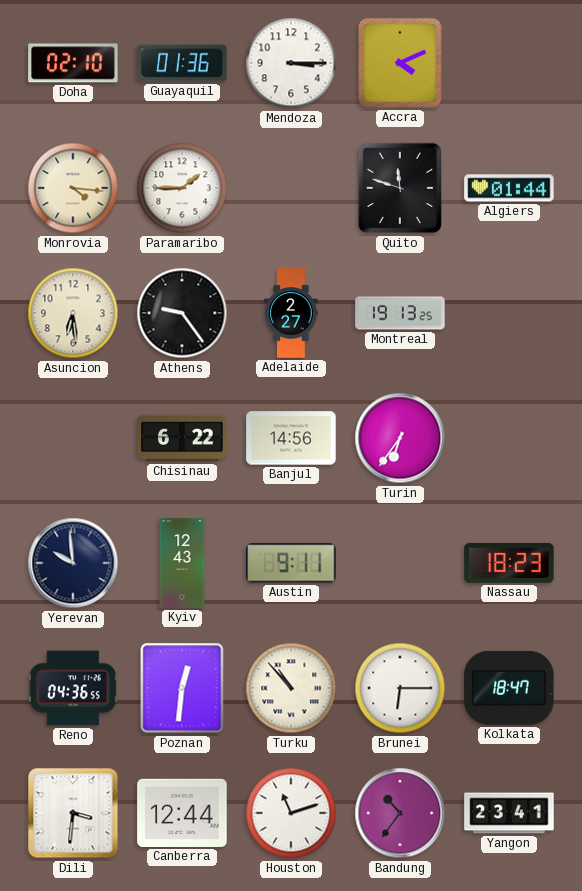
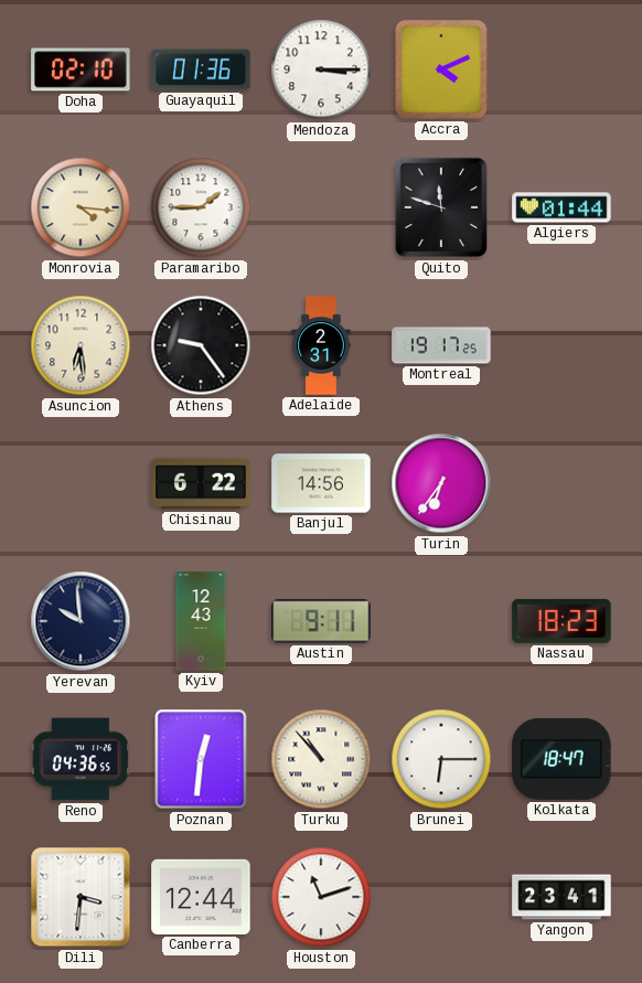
Adelaide: 2:27 -> 2:31
Montreal: 19:13 -> 19:17
Bandung: 10:36 -> none
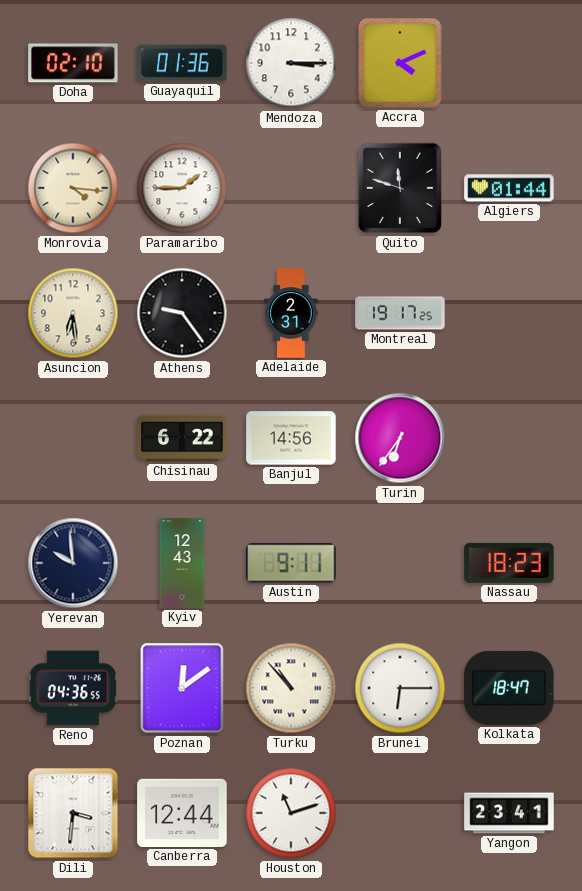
Poznan: 12:31 -> 12:09
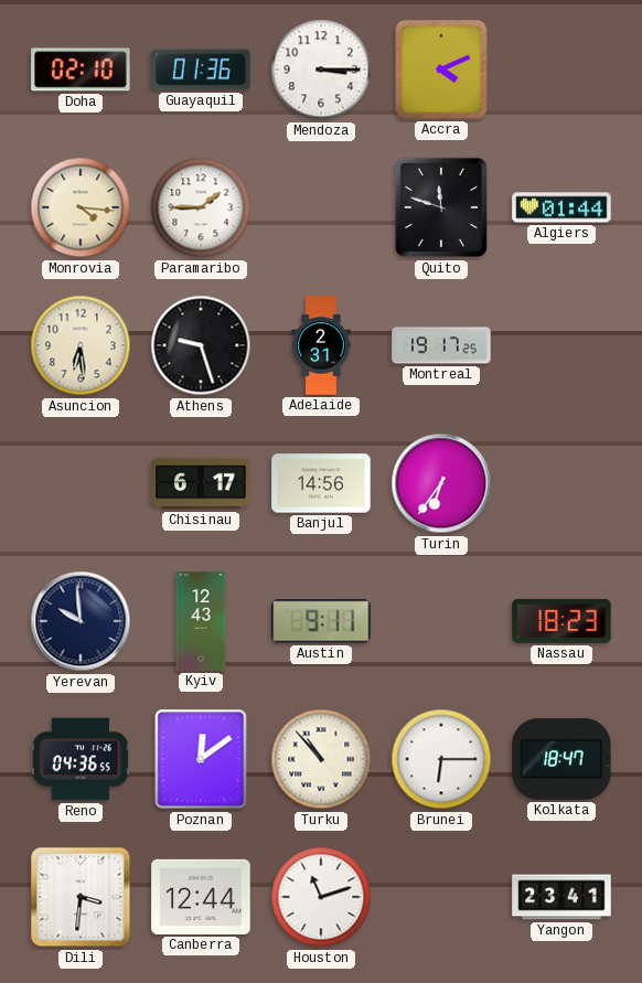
Athens: 9:24 -> 9:27
Chisinau: 6:22 -> 6:17
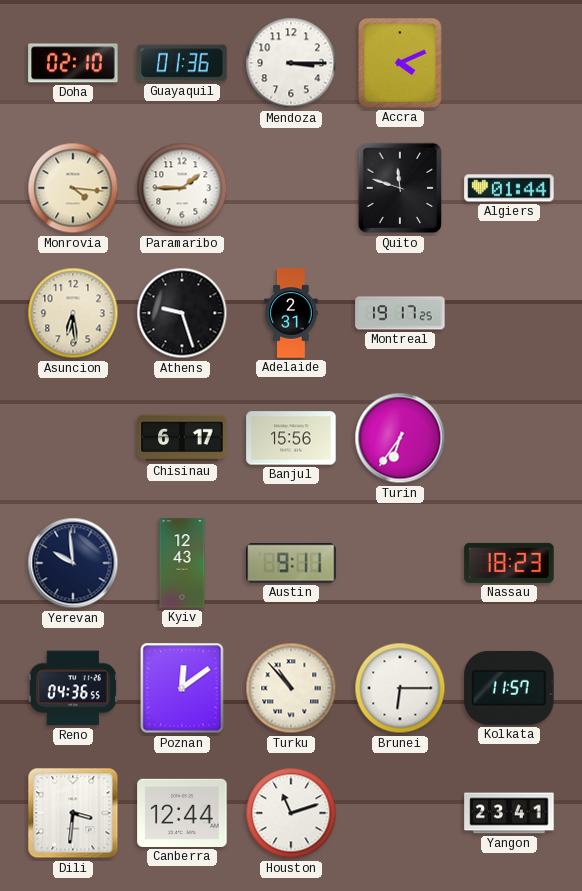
Banjul: 14:56 -> 15:56
Kolkata: 18:47 -> 11:57
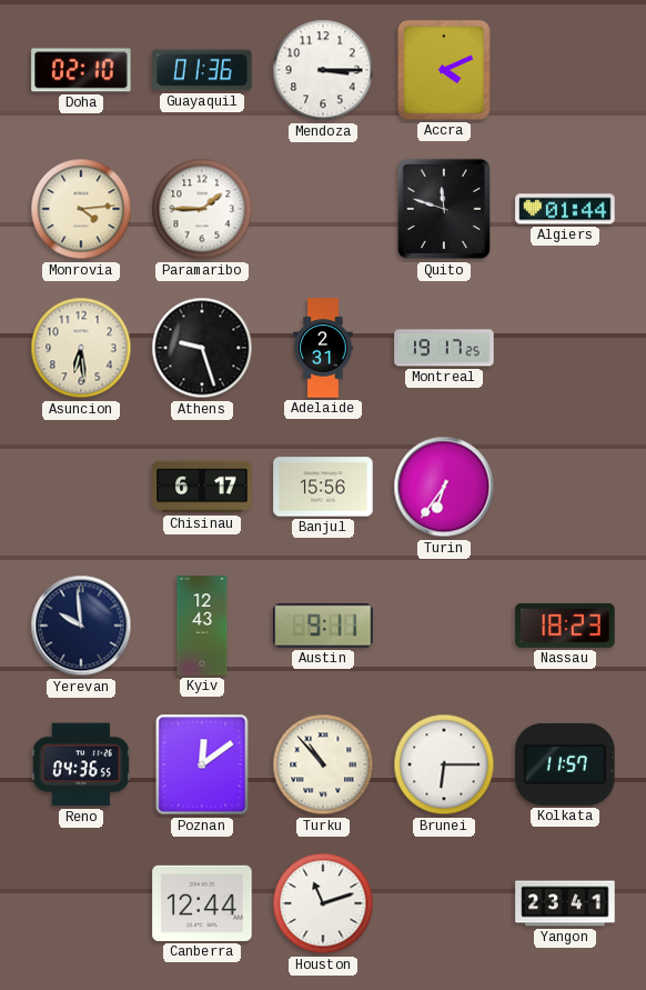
Monrovia: 4:16 -> 4:14
Dili: 3:31 -> none
